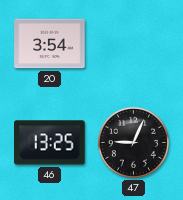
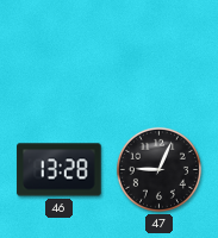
20: 3:54 -> none
46: 13:25 -> 13:28
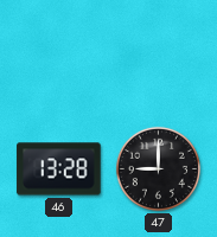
47: 9:04 -> 9:00
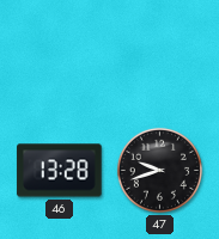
47: 9:00 -> 9:42
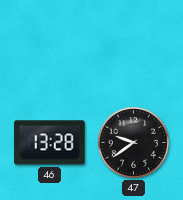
47: 9:42 -> 9:39
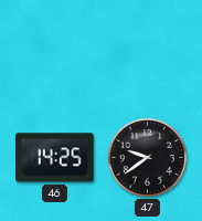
46: 13:28 -> 14:25
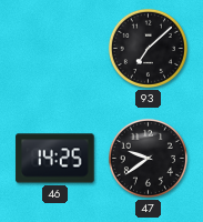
93: none -> 7:08
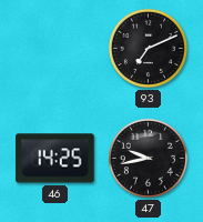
93: 7:08 -> 7:11
47: 9:39 -> 9:43
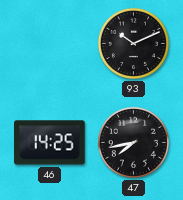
93: 7:11 -> 10:11
47: 9:43 -> 7:43
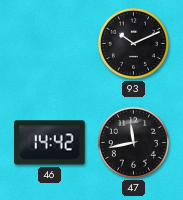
46: 14:25 -> 14:42
47: 7:43 -> 11:43
